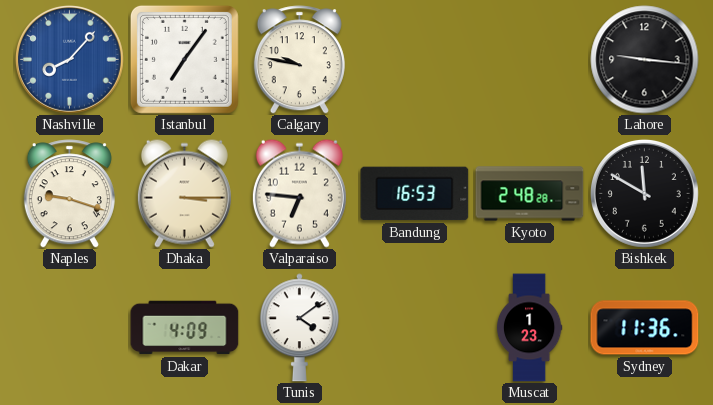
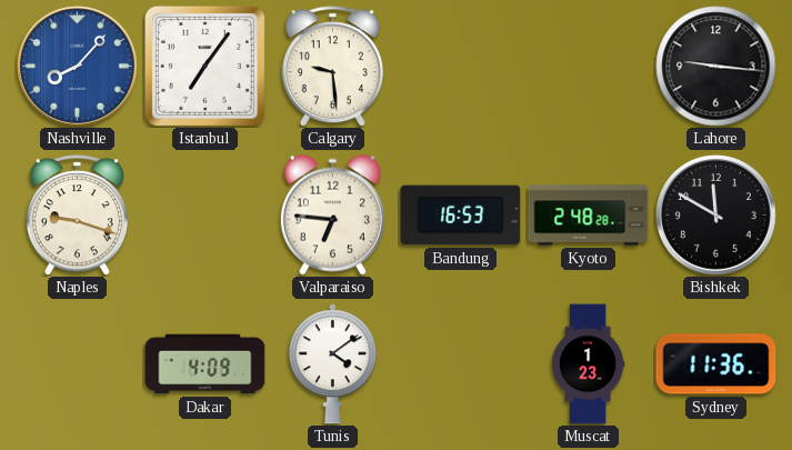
Calgary: 9:47 -> 9:29
Dhaka: 3:15 -> none
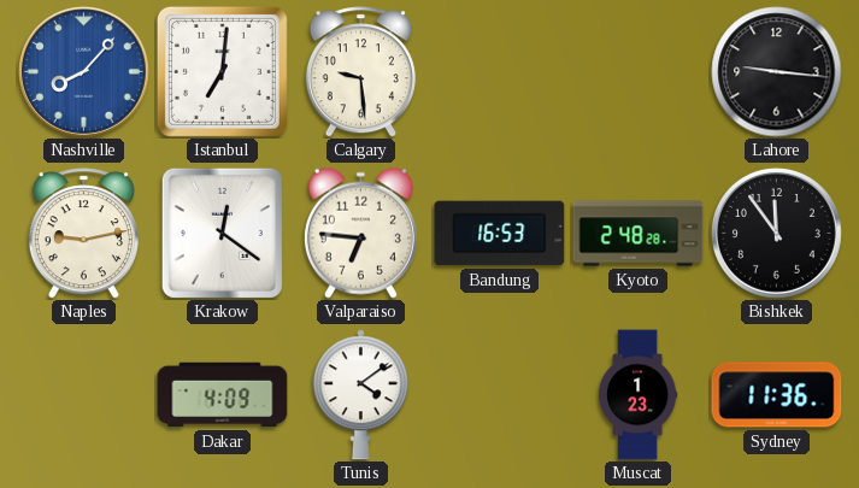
Istanbul: 7:06 -> 7:01
Naples: 9:18 -> 9:13
Krakow: none -> 12:21
Bishkek: 11:50 -> 11:54
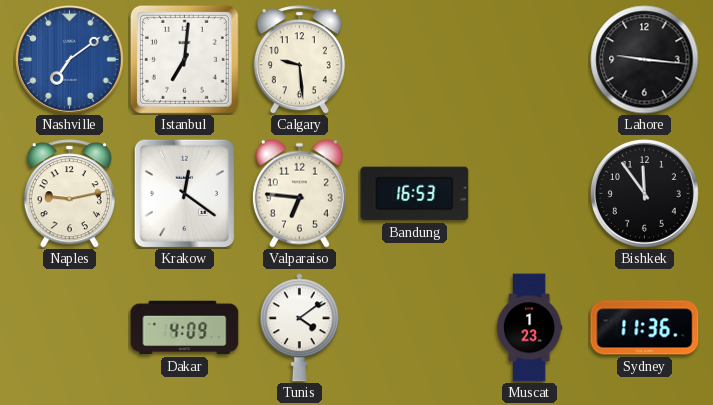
Nashville: 8:07 -> 7:09
Kyoto: 2:48 -> none
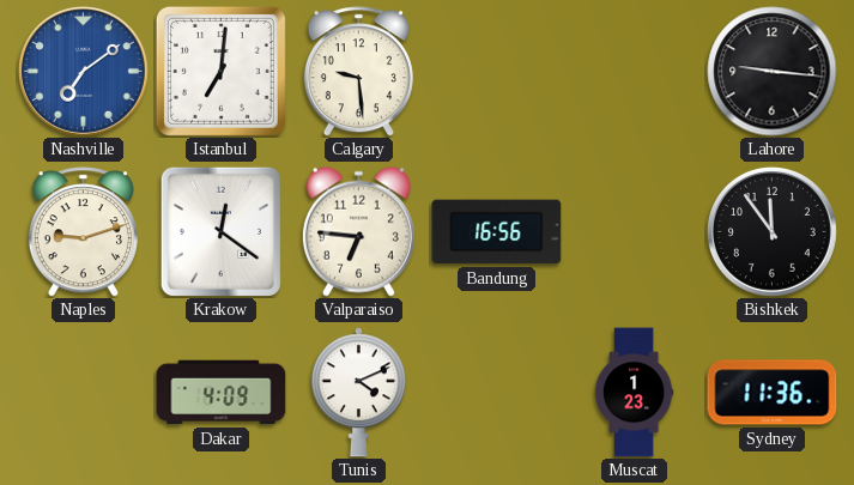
Naples: 9:13 -> 9:12
Bandung: 16:53 -> 16:56
Tunis: 4:09 -> 4:11
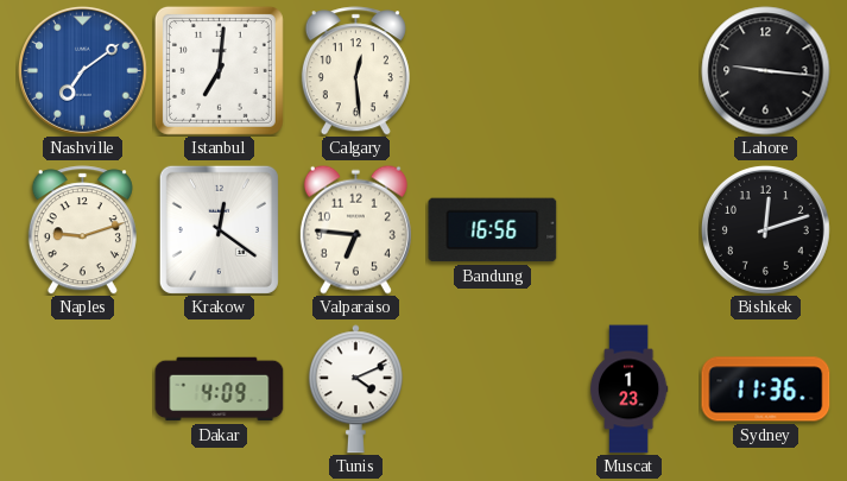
Calgary: 9:29 -> 12:29
Bishkek: 11:54 -> 12:12
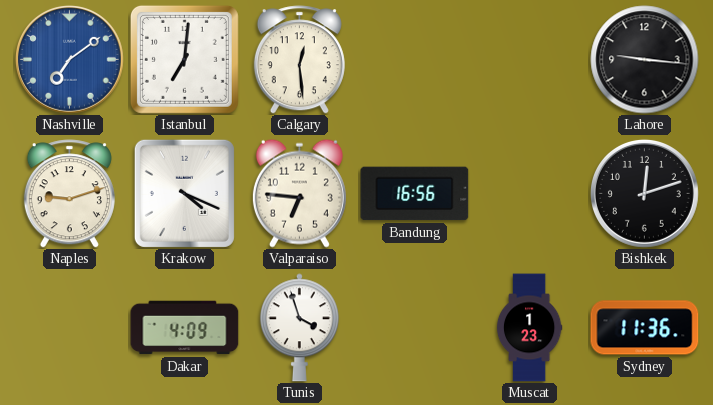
Krakow: 12:21 -> 4:19
Tunis: 4:11 -> 3:57
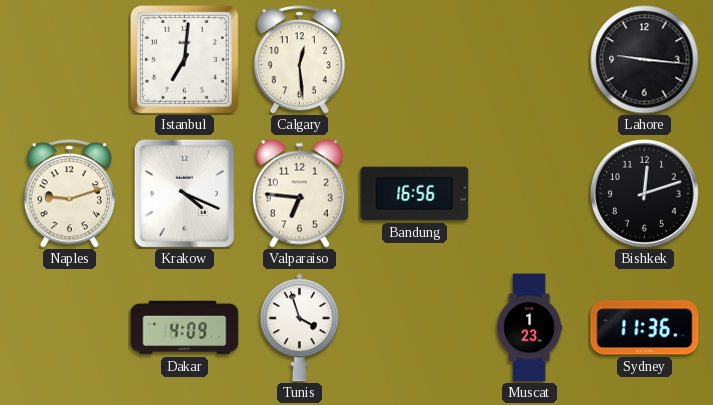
Nashville: 7:09 -> none
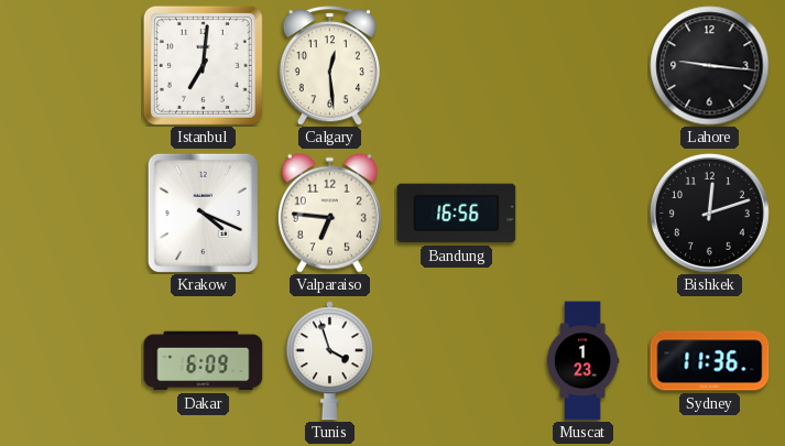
Naples: 9:12 -> none
Dakar: 4:09 -> 6:09
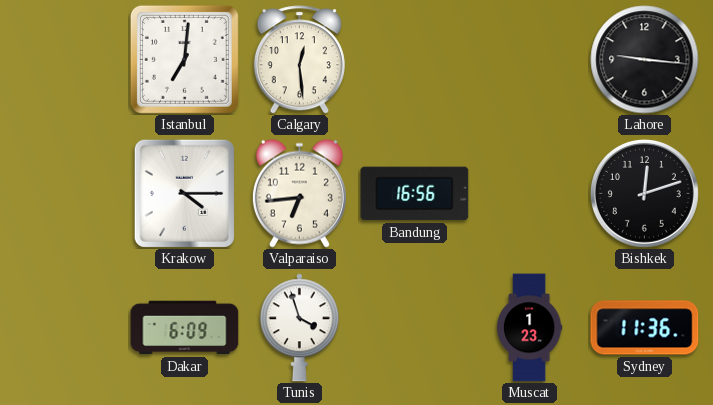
Krakow: 4:19 -> 4:15
Valparaiso: 6:46 -> 6:44
